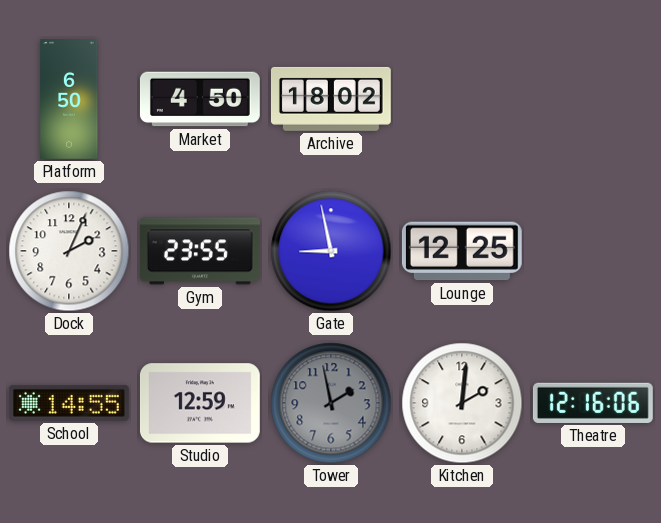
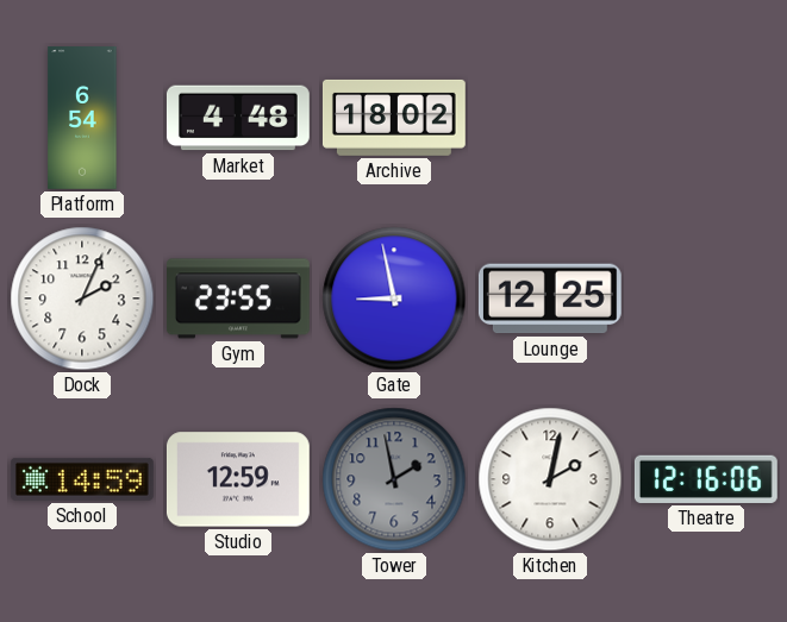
Platform: 6:50 -> 6:54
Market: 4:50 -> 4:48
School: 14:55 -> 14:59
Kitchen: 2:01 -> 2:02
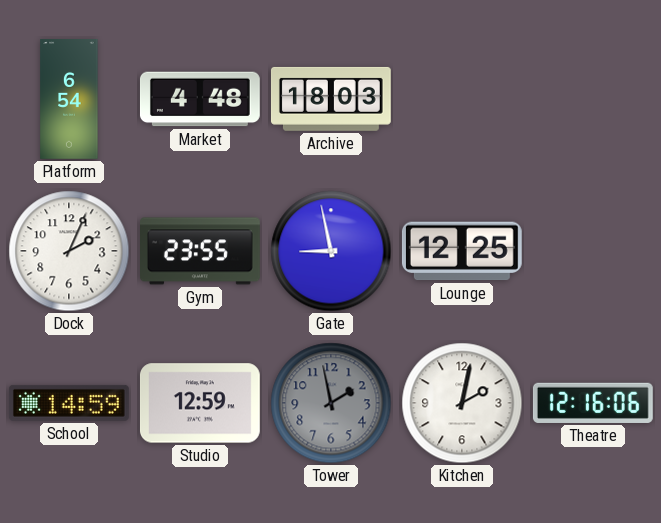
Archive: 18:02 -> 18:03
